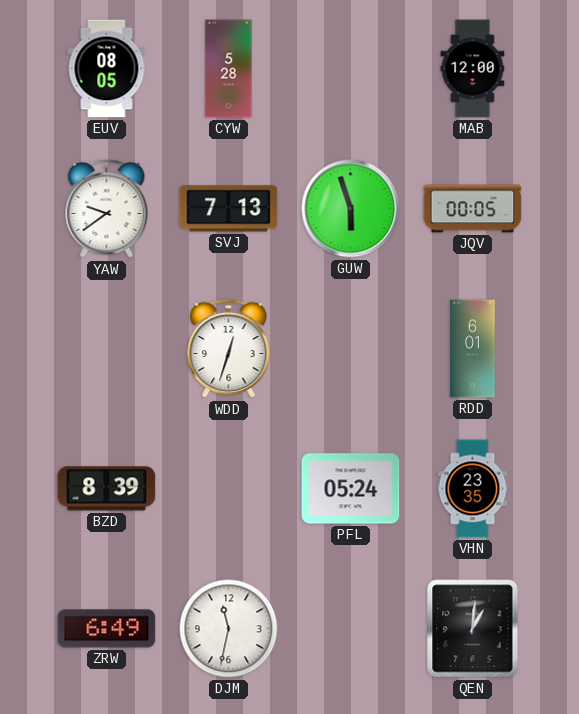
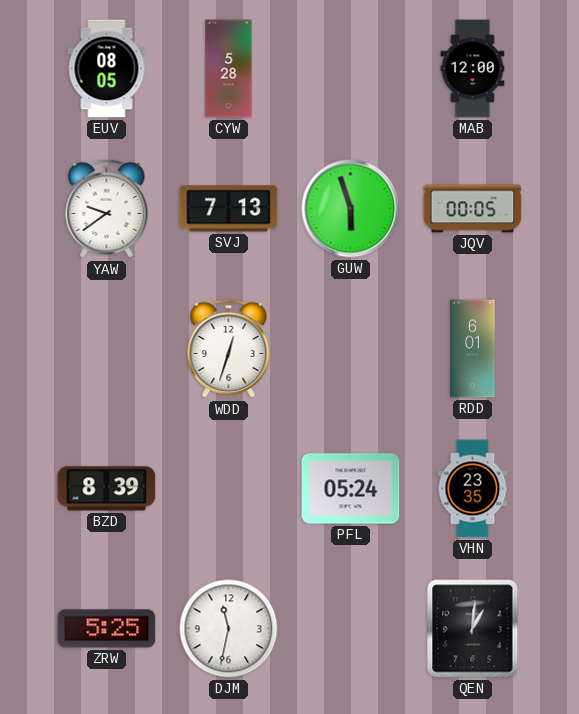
ZRW: 6:49 -> 5:25
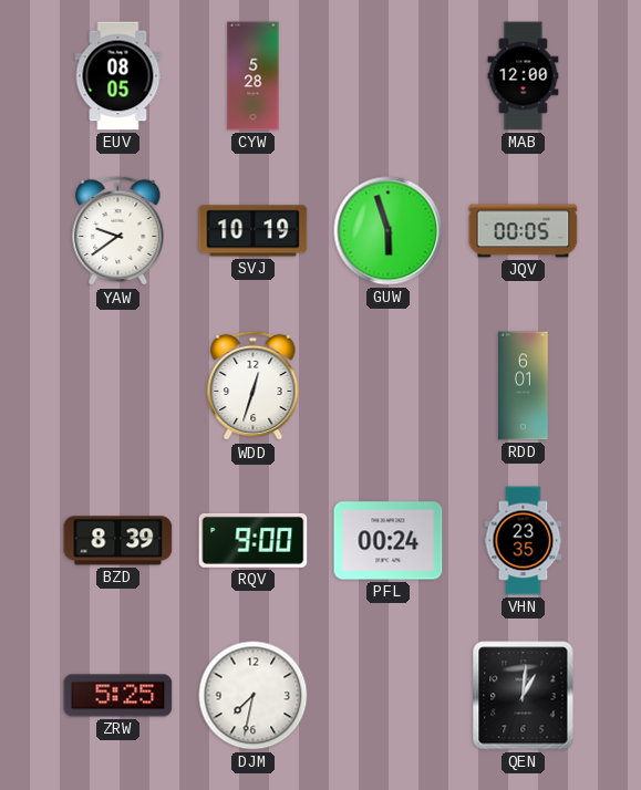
SVJ: 7:13 -> 10:19
RQV: none -> 9:00
PFL: 05:24 -> 00:24
DJM: 11:32 -> 7:32
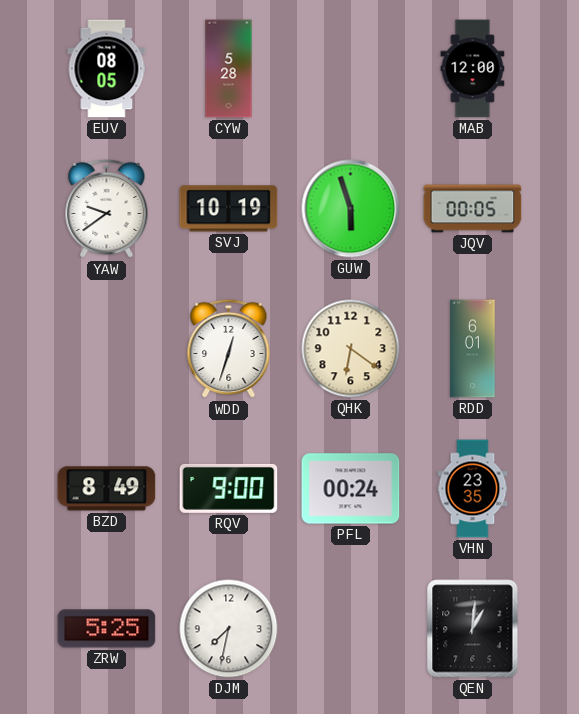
QHK: none -> 6:21
BZD: 8:39 -> 8:49
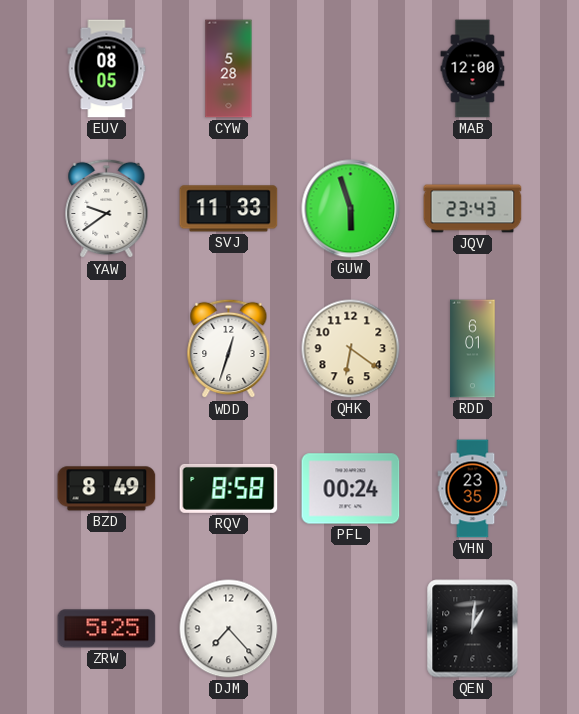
SVJ: 10:19 -> 11:33
JQV: 00:05 -> 23:43
RQV: 9:00 -> 8:58
DJM: 7:32 -> 7:23
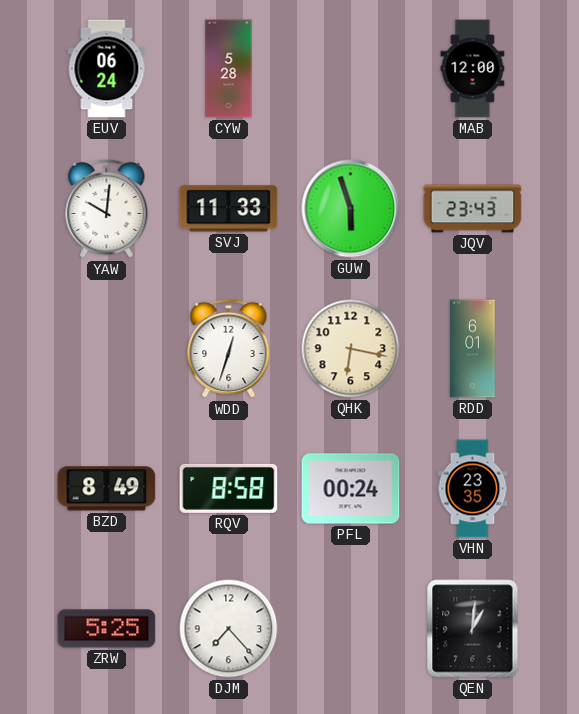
EUV: 08:05 -> 06:24
YAW: 9:39 -> 10:01
QHK: 6:21 -> 6:17
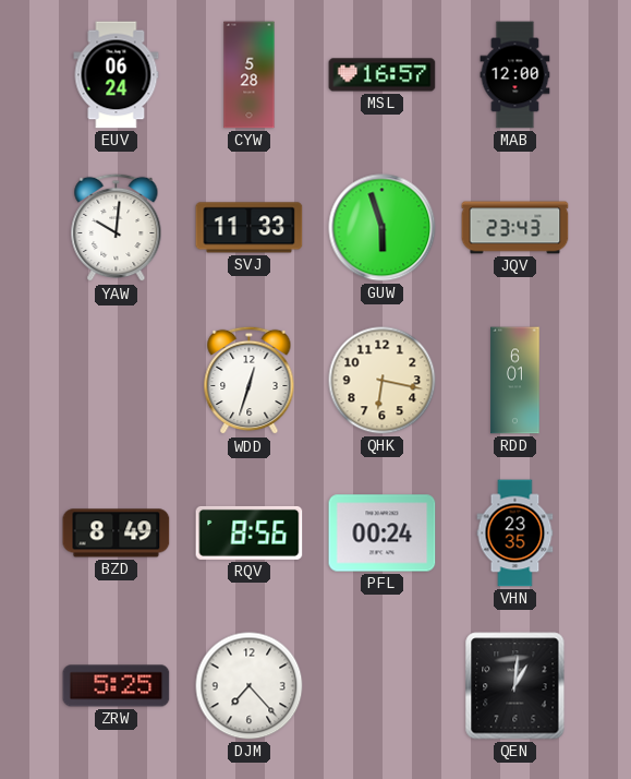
MSL: none -> 16:57
RQV: 8:58 -> 8:56
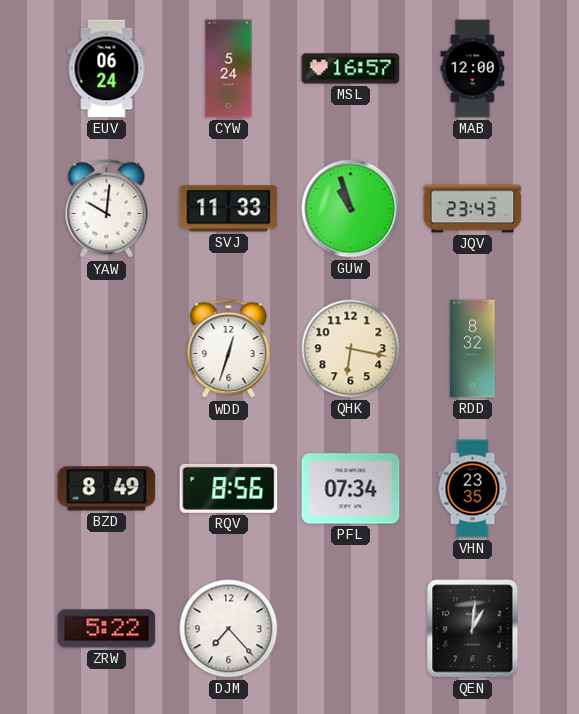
CYW: 5:28 -> 5:24
GUW: 5:57 -> 10:57
RDD: 6:01 -> 8:32
PFL: 00:24 -> 07:34
ZRW: 5:25 -> 5:22
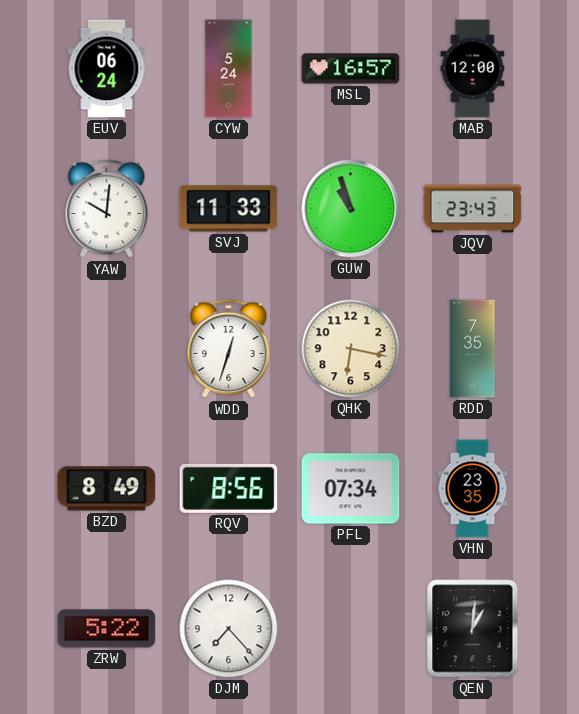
RDD: 8:32 -> 7:35
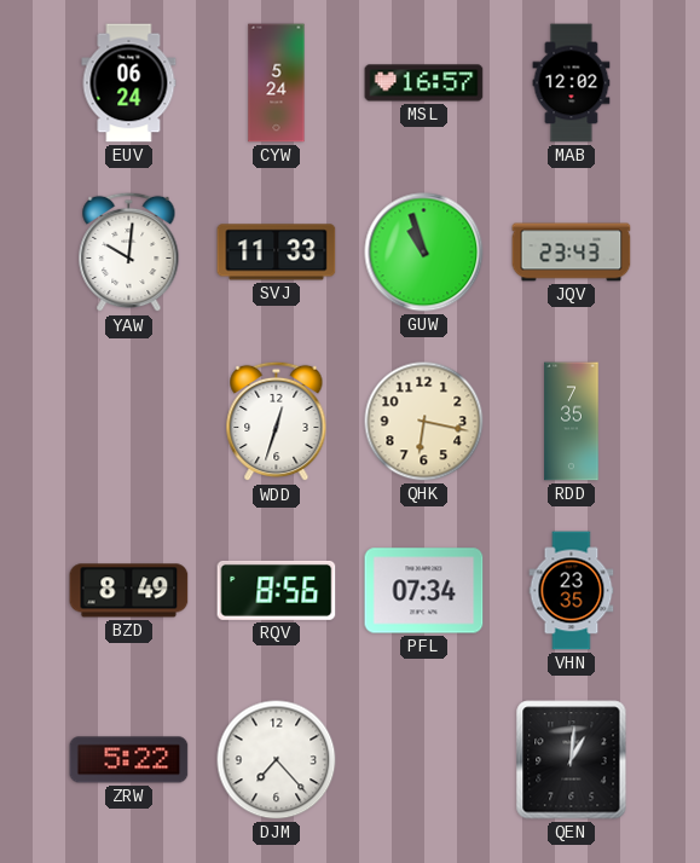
MAB: 12:00 -> 12:02
